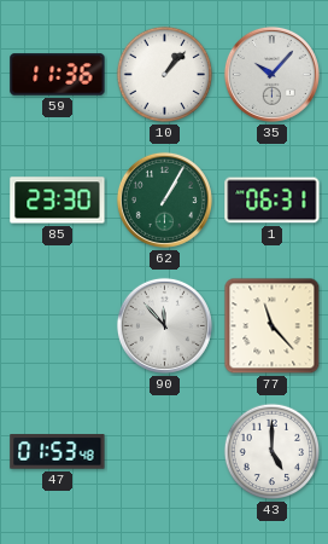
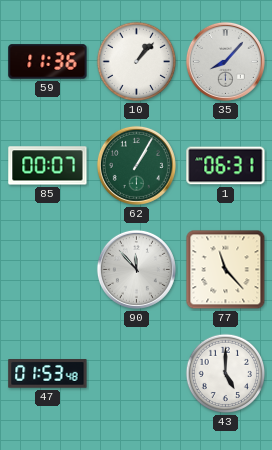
35: 10:07 -> 8:07
85: 23:30 -> 00:07
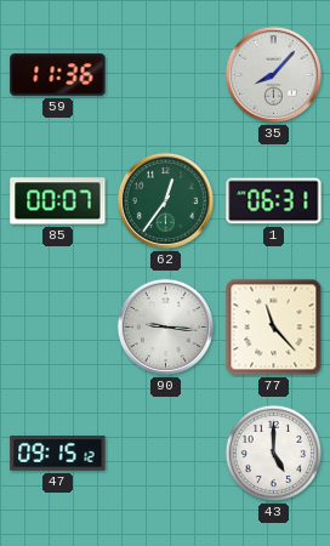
10: 1:07 -> none
62: 1:05 -> 12:36
90: 11:53 -> 9:16
47: 01:53 -> 09:15
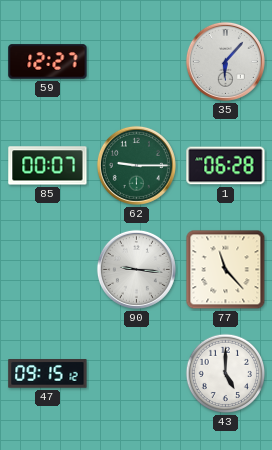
59: 11:36 -> 12:27
35: 8:07 -> 6:07
62: 12:36 -> 9:15
1: 06:31 -> 06:28
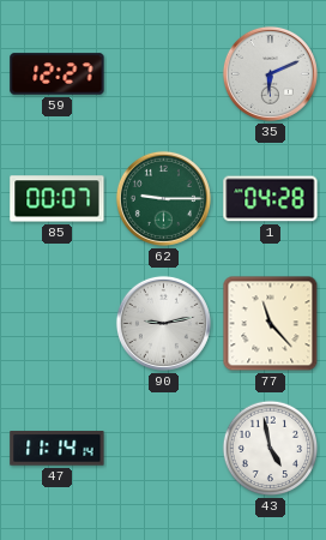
35: 6:07 -> 6:11
1: 06:28 -> 04:28
90: 9:16 -> 9:13
47: 09:15 -> 11:14
43: 5:00 -> 4:58
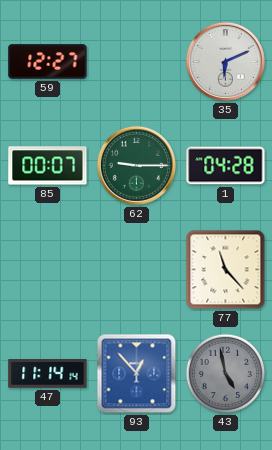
90: 9:13 -> none
93: none -> 12:53
43 dial: white -> grey
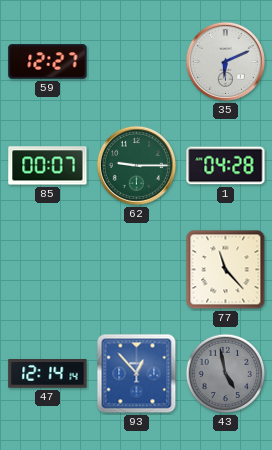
47: 11:14 -> 12:14
